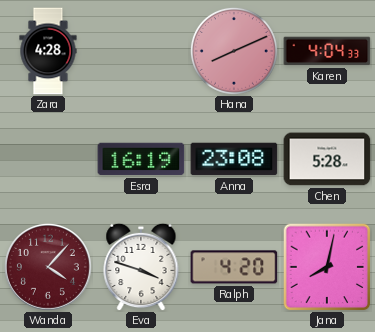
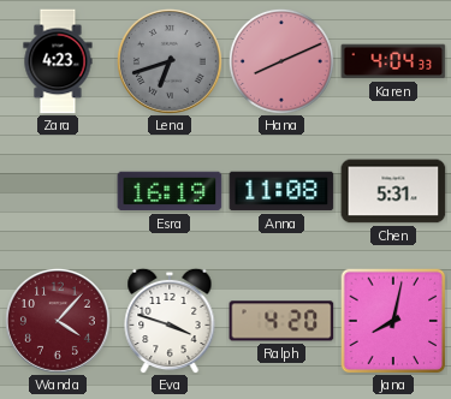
Zara: 4:28 -> 4:23
Lena: none -> 6:42
Anna: 23:08 -> 11:08
Chen: 5:28 -> 5:31
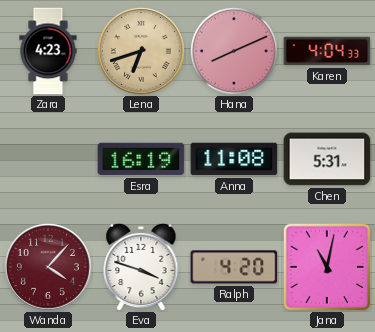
Lena dial: grey -> champagne
Jana: 8:02 -> 11:02
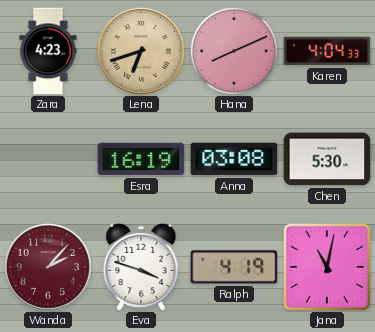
Anna: 11:08 -> 03:08
Chen: 5:31 -> 5:30
Wanda: 4:07 -> 2:07
Ralph: 4:20 -> 4:19
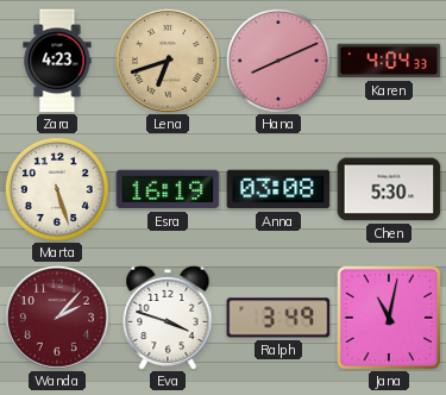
Marta: none -> 5:27
Ralph: 4:19 -> 3:49
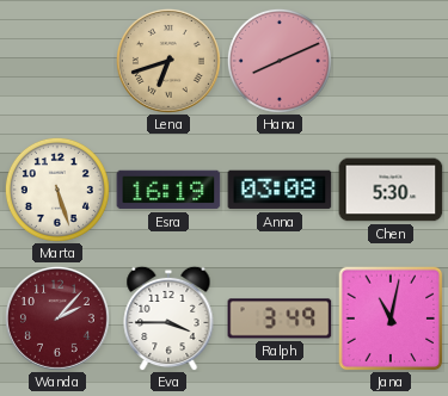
Zara: 4:23 -> none
Karen: 4:04 -> none
Eva: 3:48 -> 3:45
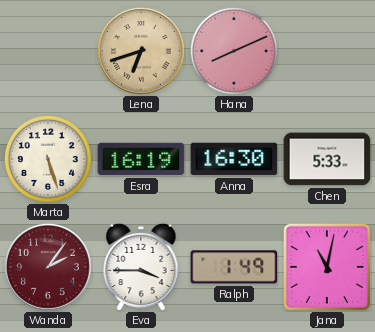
Anna: 03:08 -> 16:30
Chen: 5:30 -> 5:33
Wanda: 2:07 -> 2:06
Ralph: 3:49 -> 1:49
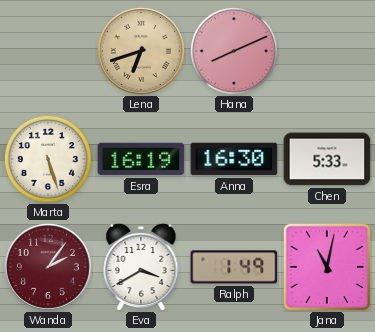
Eva: 3:45 -> 3:40
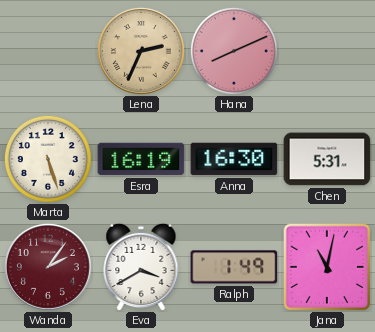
Lena: 6:42 -> 2:34
Chen: 5:33 -> 5:31
